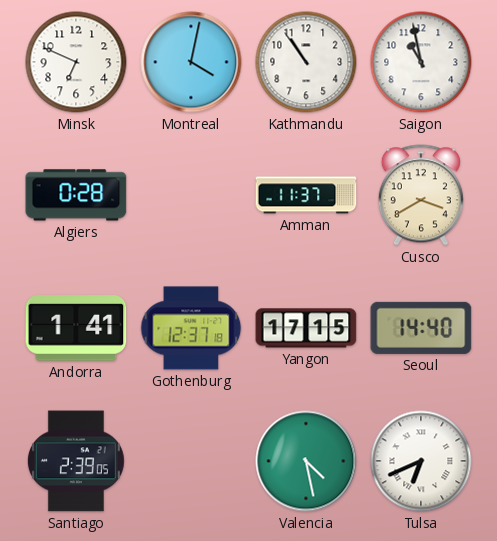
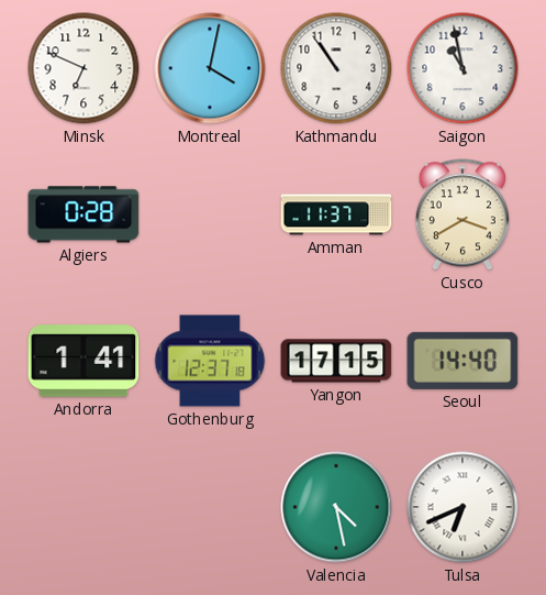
Santiago: 2:39 -> none
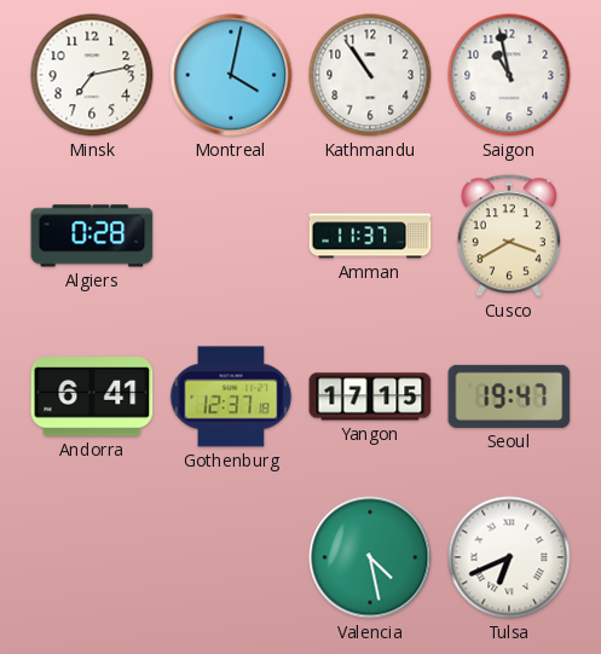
Minsk: 6:49 -> 7:13
Andorra: 1:41 -> 6:41
Seoul: 14:40 -> 19:47
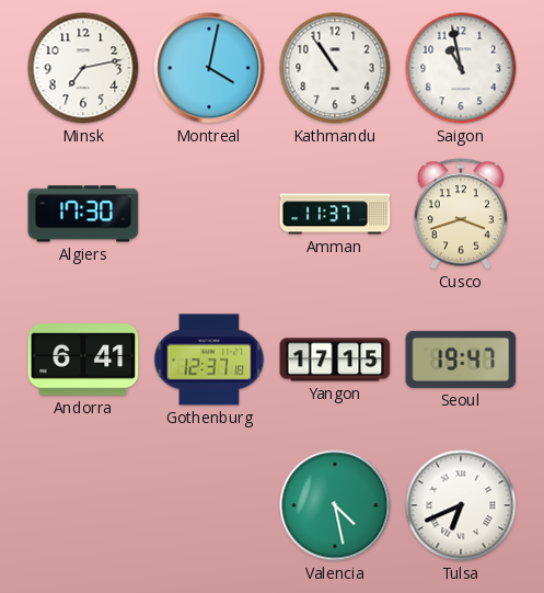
Algiers: 0:28 -> 17:30
Cusco: 3:40 -> 3:42
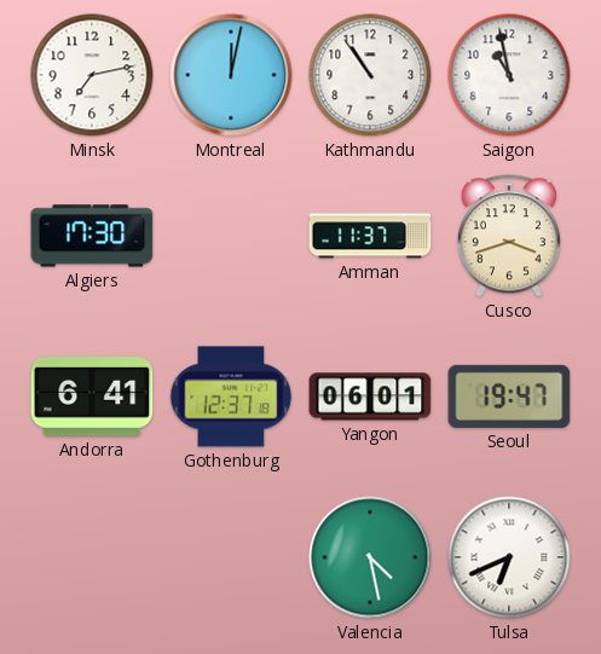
Montreal: 4:02 -> 12:02
Yangon: 17:15 -> 06:01
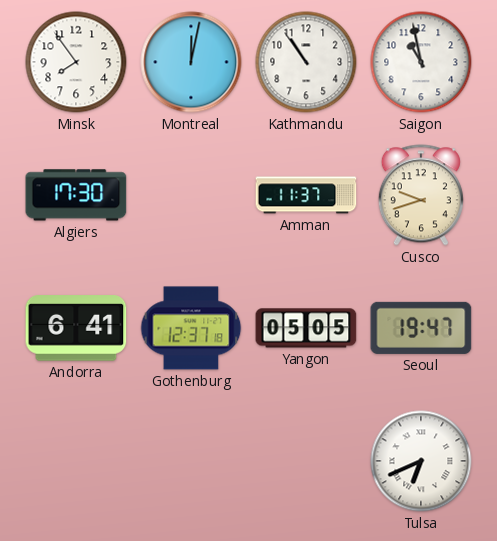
Minsk: 7:13 -> 7:54
Cusco: 3:42 -> 9:42
Yangon: 06:01 -> 05:05
Valencia: 4:28 -> none
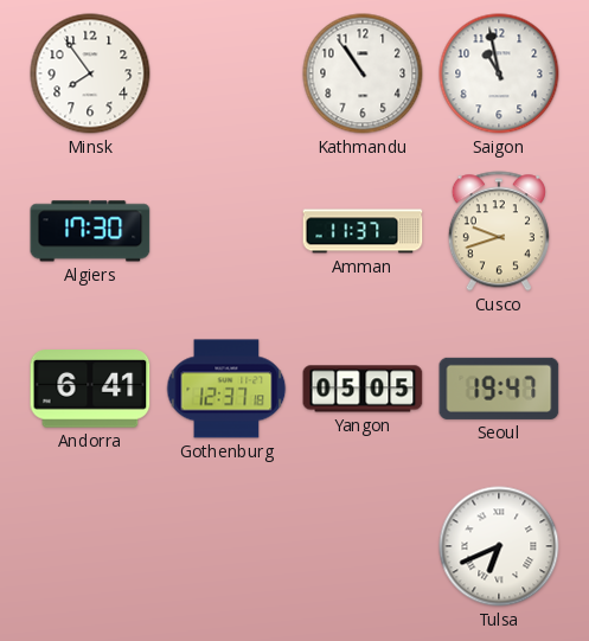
Montreal: 12:02 -> none
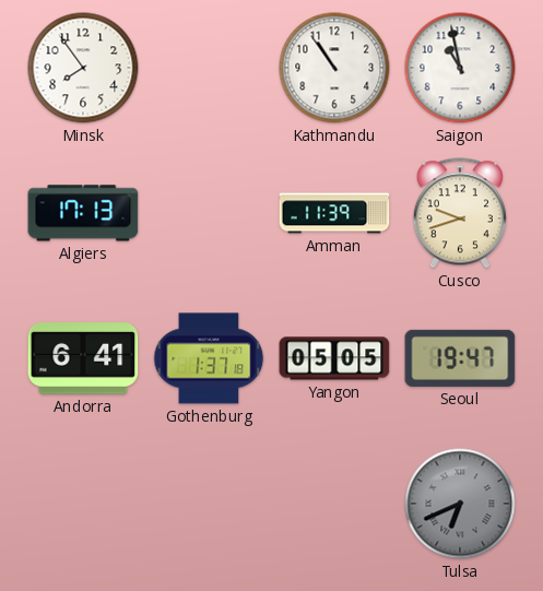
Algiers: 17:30 -> 17:13
Amman: 11:37 -> 11:39
Gothenburg: 12:37 -> 1:37
Tulsa dial: white -> grey
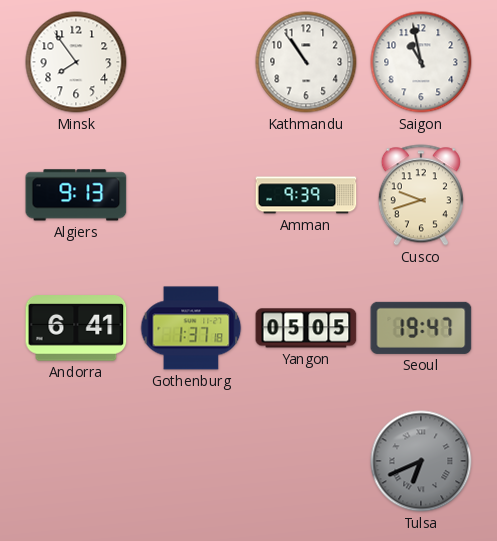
Algiers: 17:13 -> 9:13
Amman: 11:39 -> 9:39
